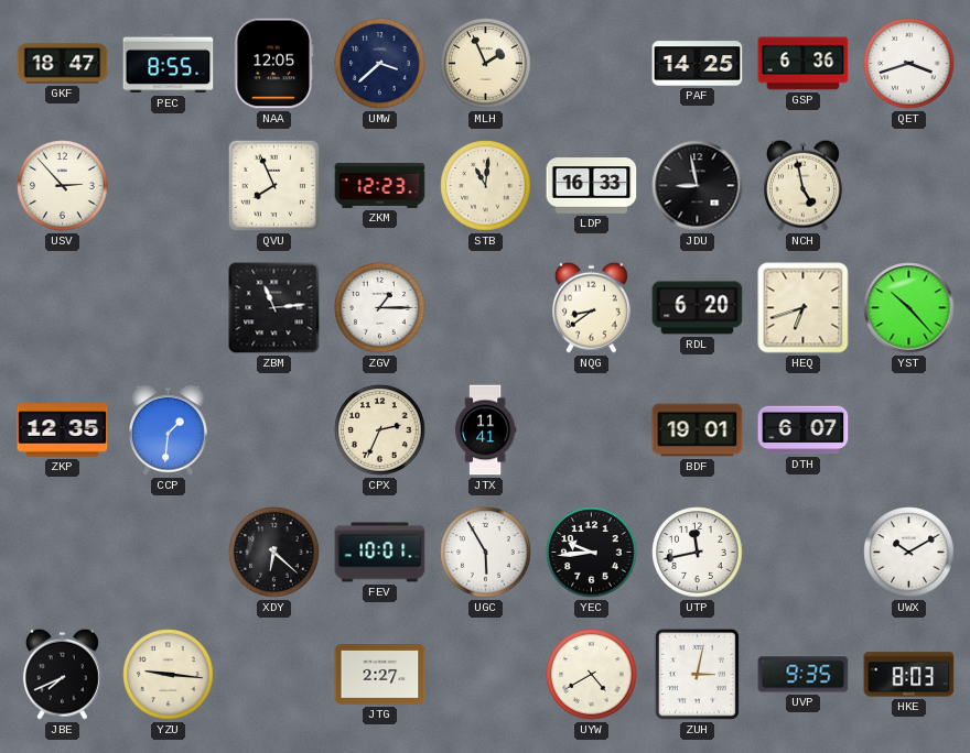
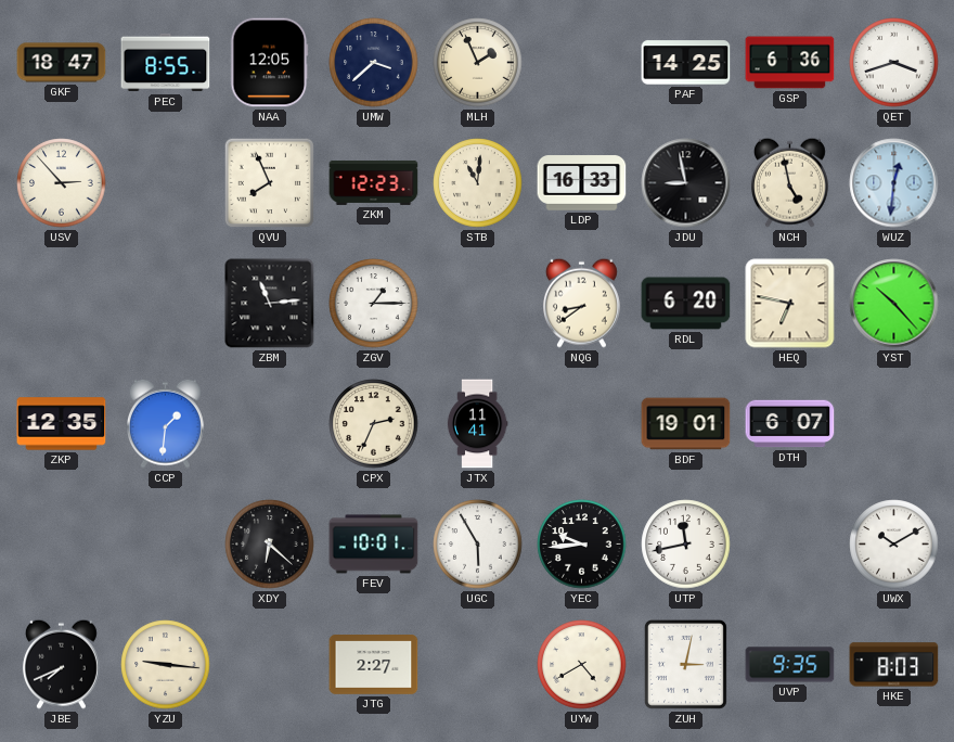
WUZ: none -> 12:31
HEQ: 6:42 -> 6:47
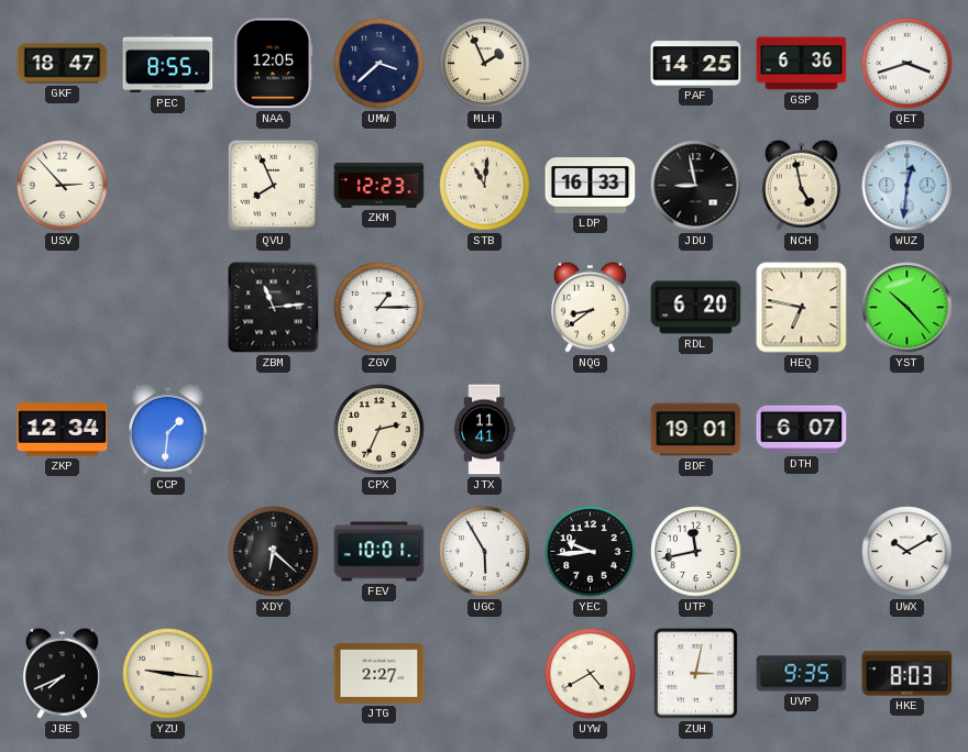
ZKP: 12:35 -> 12:34
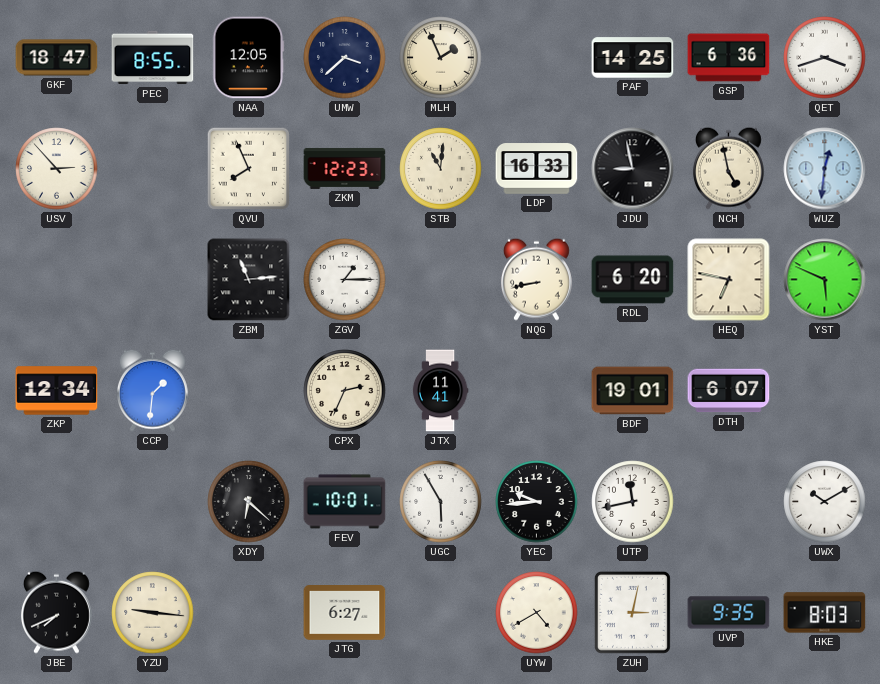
NQG: 8:39 -> 8:43
YST: 10:23 -> 5:49
JTG: 2:27 -> 6:27
